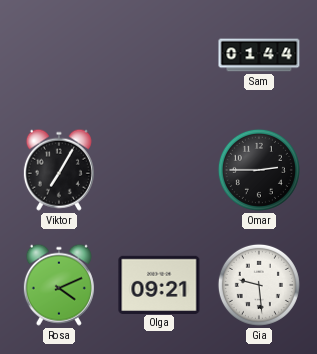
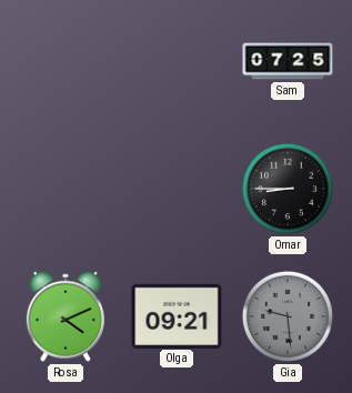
Sam: 01:44 -> 07:25
Viktor: 7:05 -> none
Omar: 2:45 -> 8:45
Gia dial: white -> grey
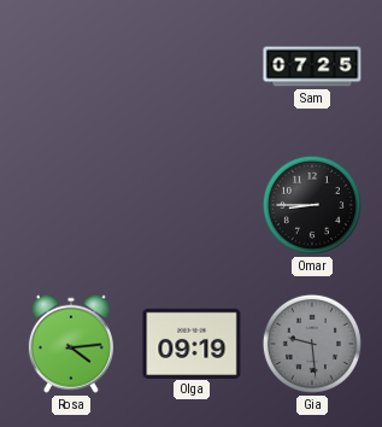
Rosa: 4:11 -> 4:14
Olga: 09:21 -> 09:19
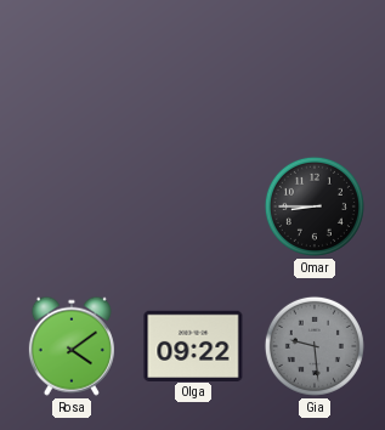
Sam: 07:25 -> none
Rosa: 4:14 -> 4:09
Olga: 09:19 -> 09:22
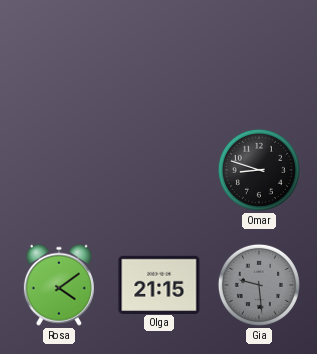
Omar: 8:45 -> 8:48
Olga: 09:22 -> 21:15
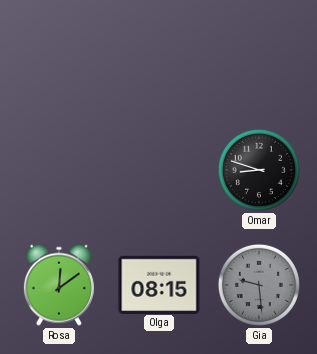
Rosa: 4:09 -> 12:09
Olga: 21:15 -> 08:15
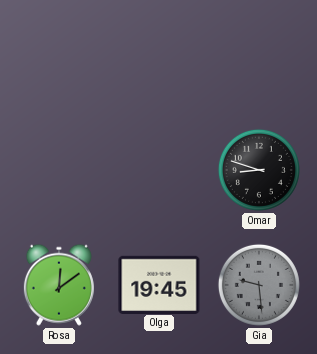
Olga: 08:15 -> 19:45
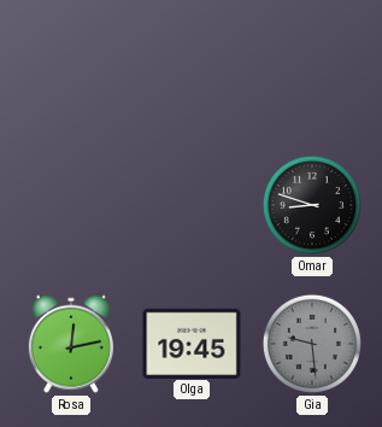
Rosa: 12:09 -> 12:13
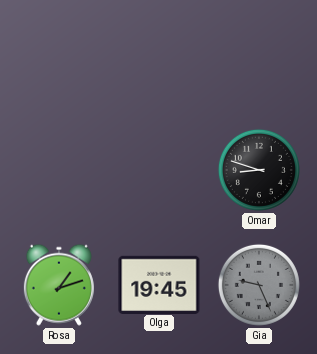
Rosa: 12:13 -> 1:12
Gia: 9:29 -> 9:26
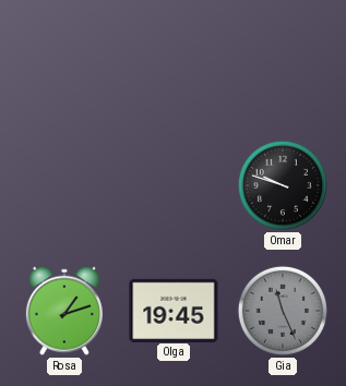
Omar: 8:48 -> 9:48
Gia: 9:26 -> 11:26
